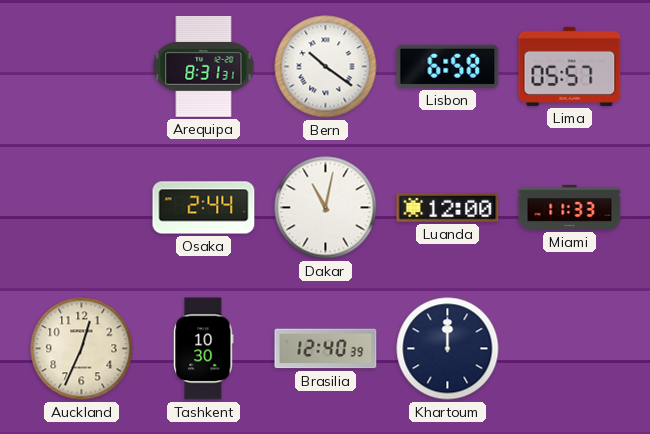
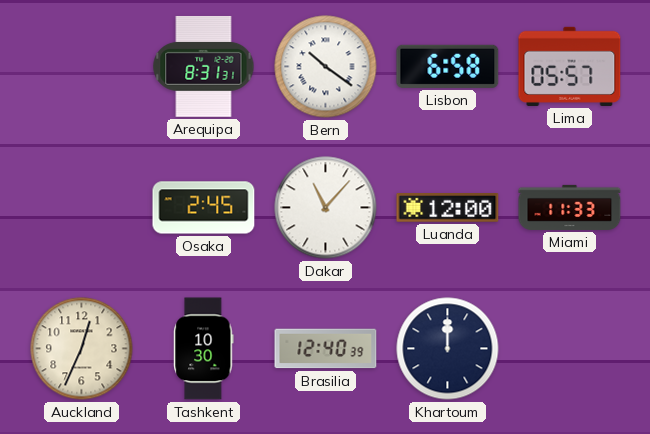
Osaka: 2:44 -> 2:45
Dakar: 11:02 -> 11:07
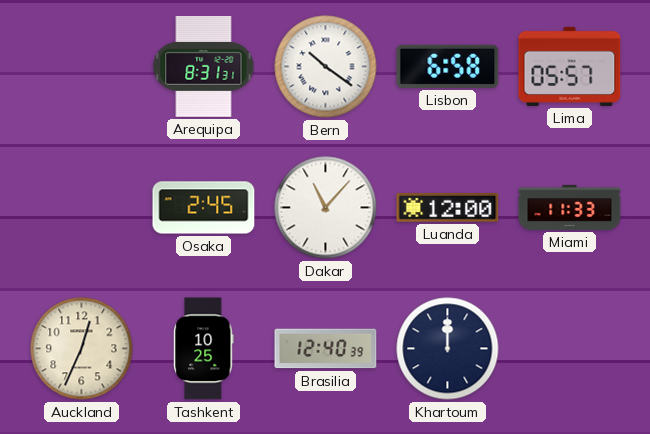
Tashkent: 10:30 -> 10:25
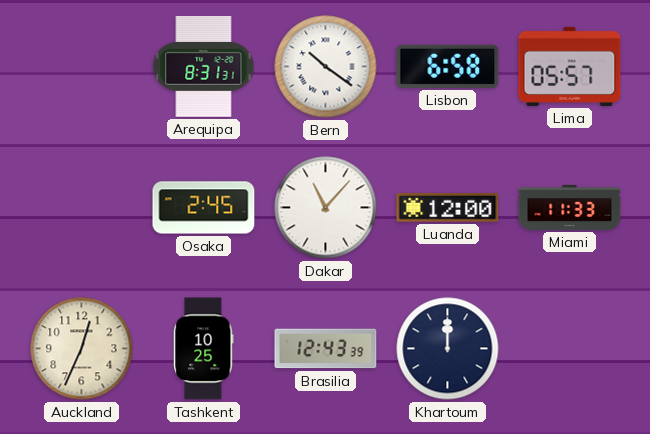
Brasilia: 12:40 -> 12:43
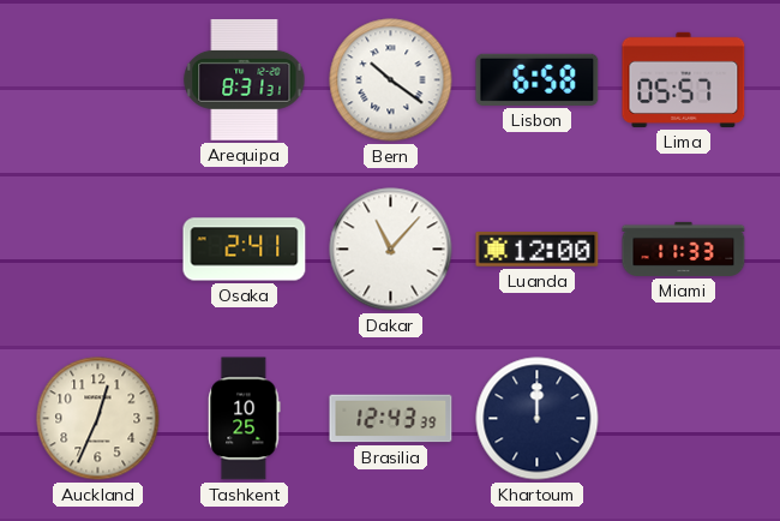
Osaka: 2:45 -> 2:41
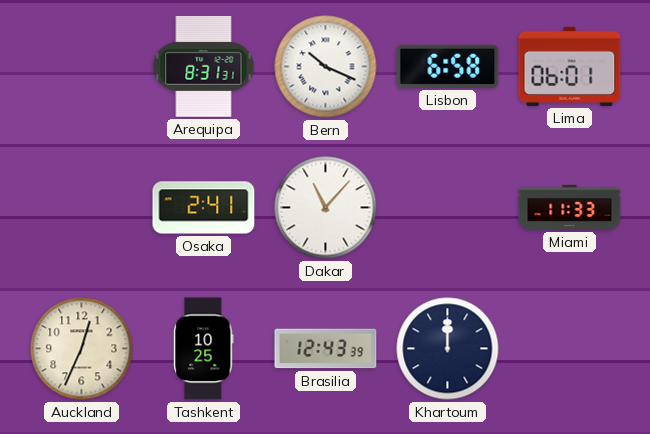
Bern: 10:21 -> 10:19
Lima: 05:57 -> 06:01
Luanda: 12:00 -> none
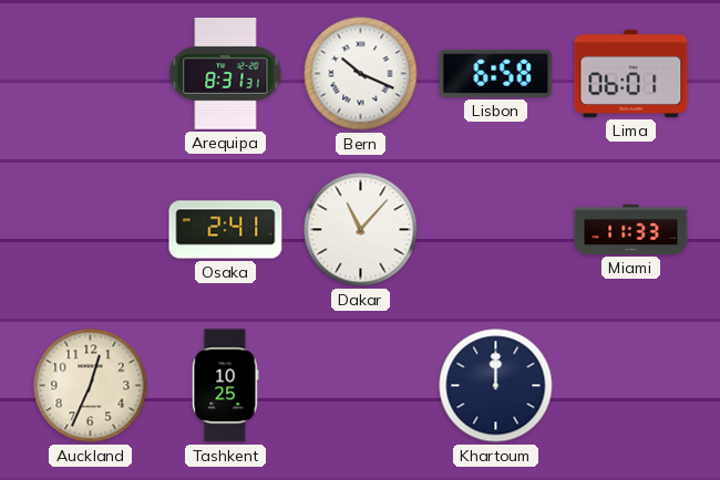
Brasilia: 12:43 -> none
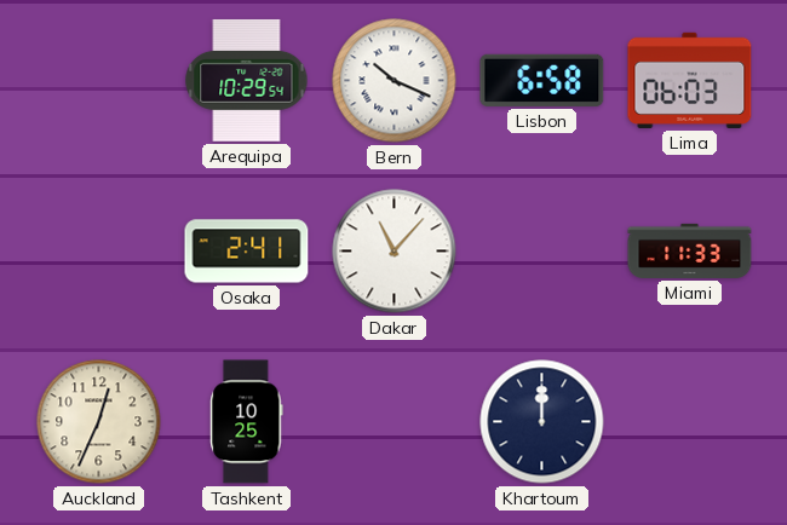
Arequipa: 8:31 -> 10:29
Lima: 06:01 -> 06:03
